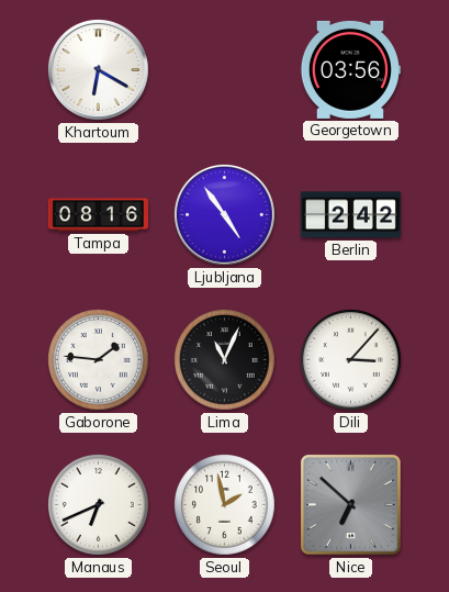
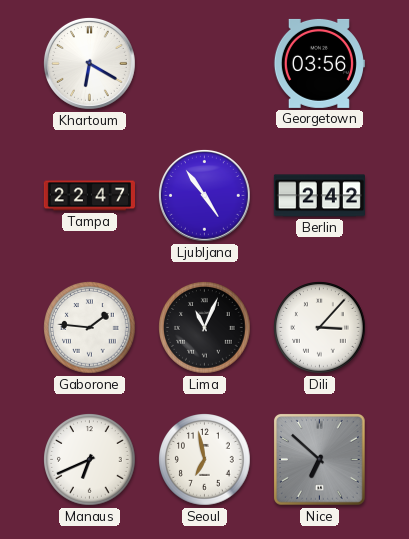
Tampa: 08:16 -> 22:47
Seoul: 1:58 -> 6:58
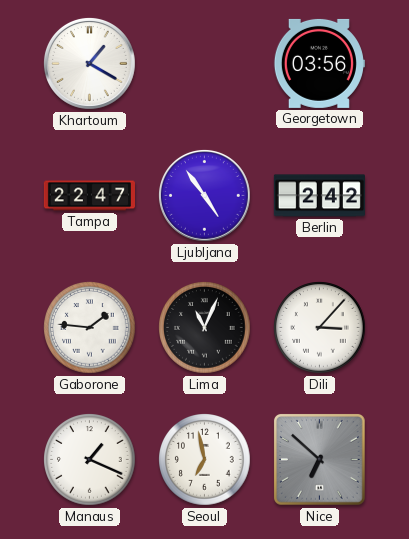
Khartoum: 6:20 -> 1:20
Manaus: 6:41 -> 1:19
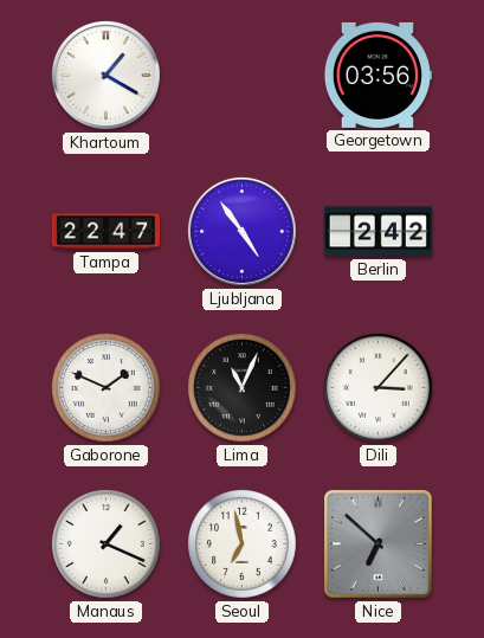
Gaborone: 1:46 -> 1:49
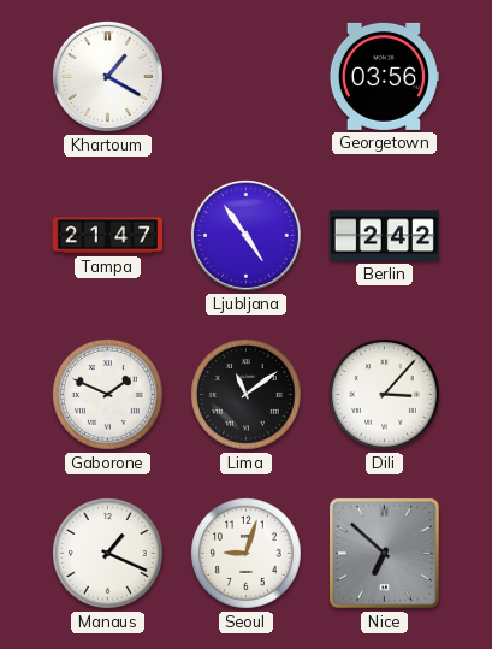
Tampa: 22:47 -> 21:47
Lima: 11:04 -> 11:09
Seoul: 6:58 -> 9:03
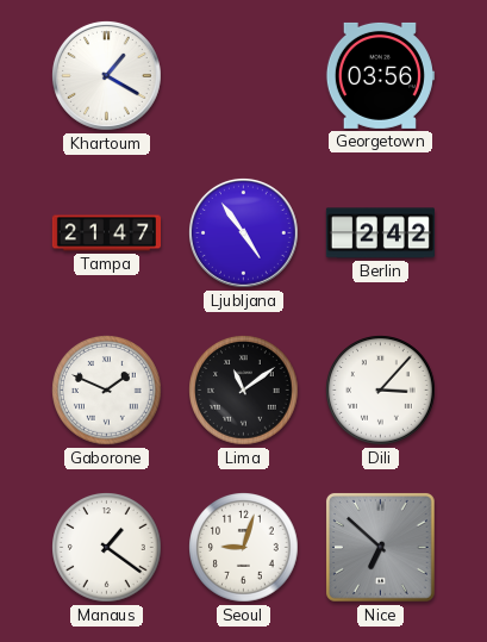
Manaus: 1:19 -> 1:21
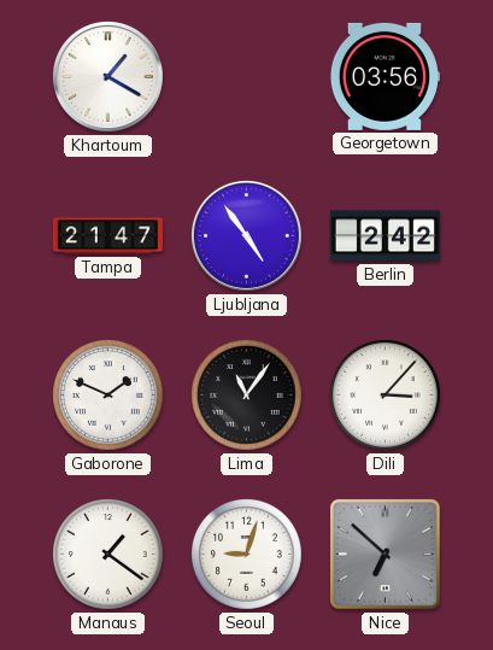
Lima: 11:09 -> 11:06
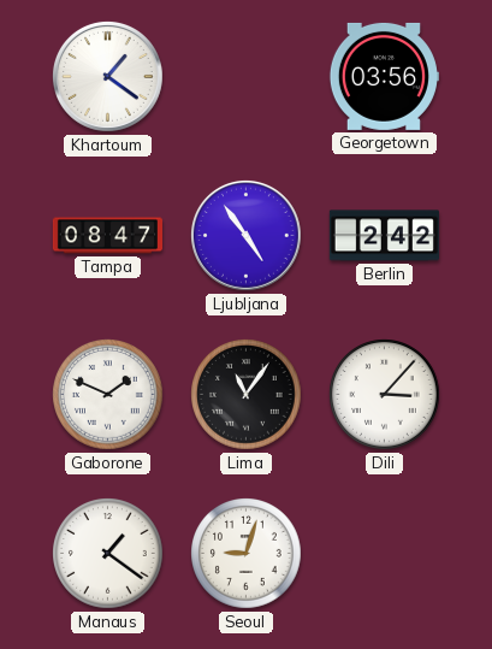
Khartoum: 1:20 -> 1:21
Tampa: 21:47 -> 08:47
Nice: 6:52 -> none
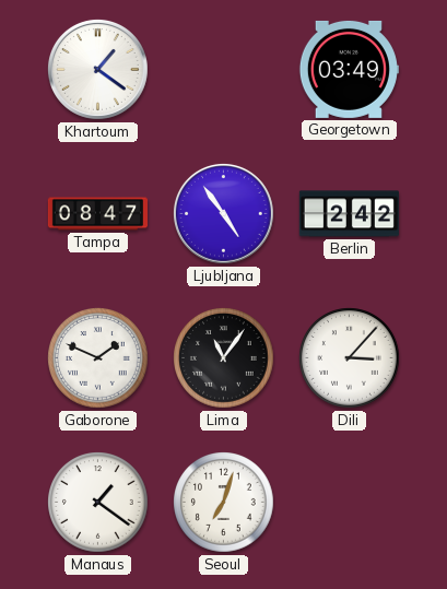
Georgetown: 03:56 -> 03:49
Seoul: 9:03 -> 7:03
